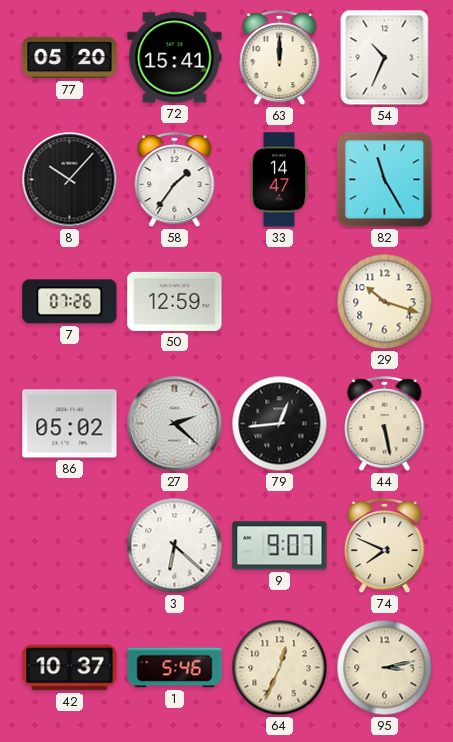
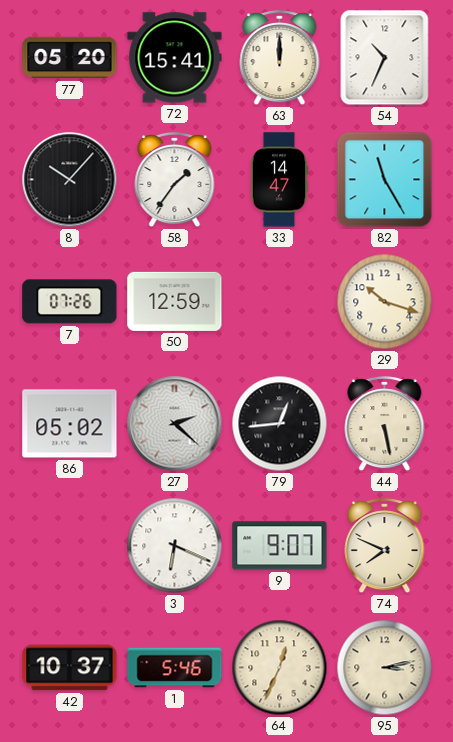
3: 6:22 -> 6:19
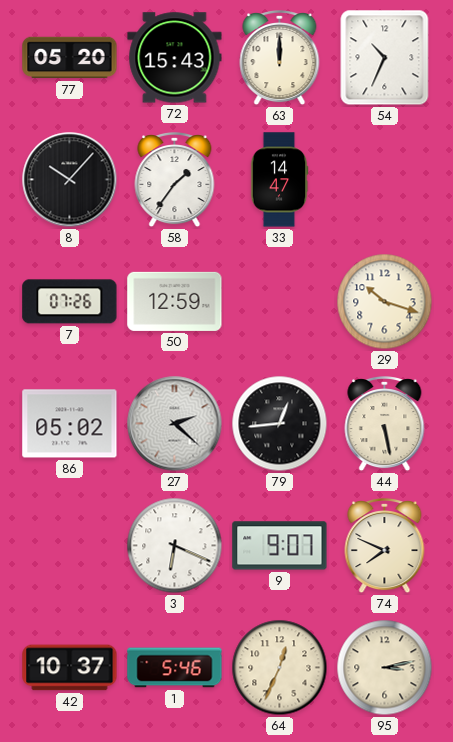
72: 15:41 -> 15:43
82: 11:25 -> none
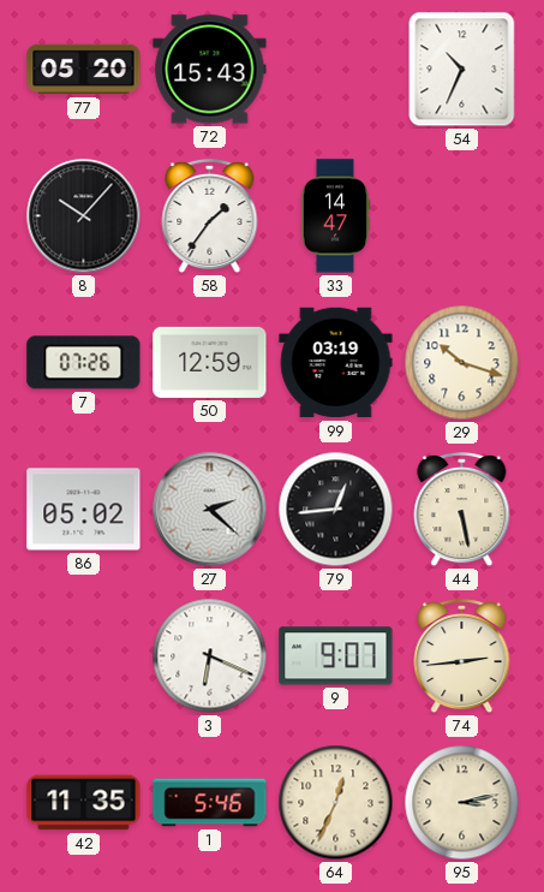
63: 12:00 -> none
99: none -> 03:19
74: 7:49 -> 2:44
42: 10:37 -> 11:35
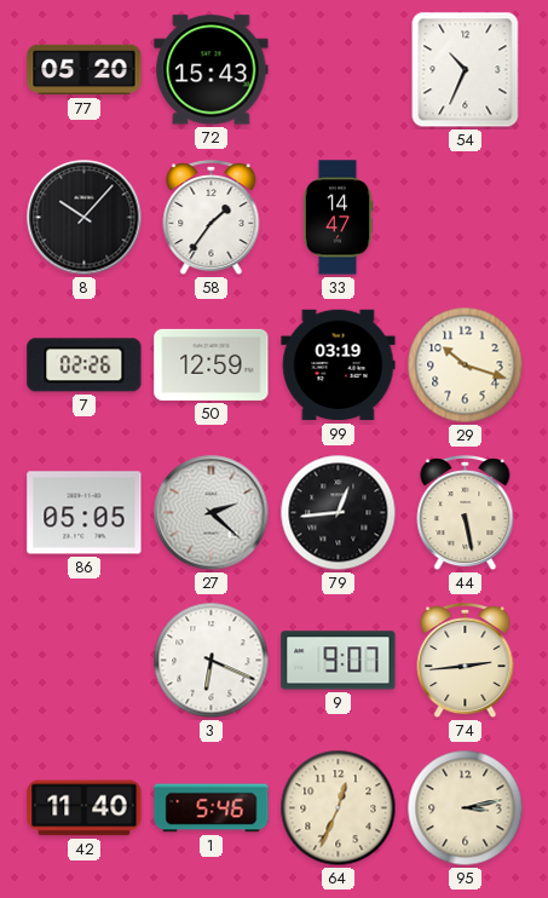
7: 07:26 -> 02:26
86: 05:02 -> 05:05
42: 11:35 -> 11:40
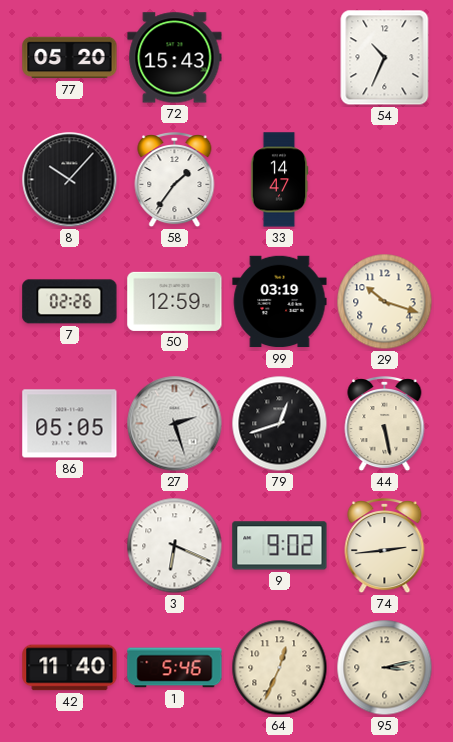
27: 2:22 -> 2:27
79: 12:44 -> 12:42
9: 9:07 -> 9:02
